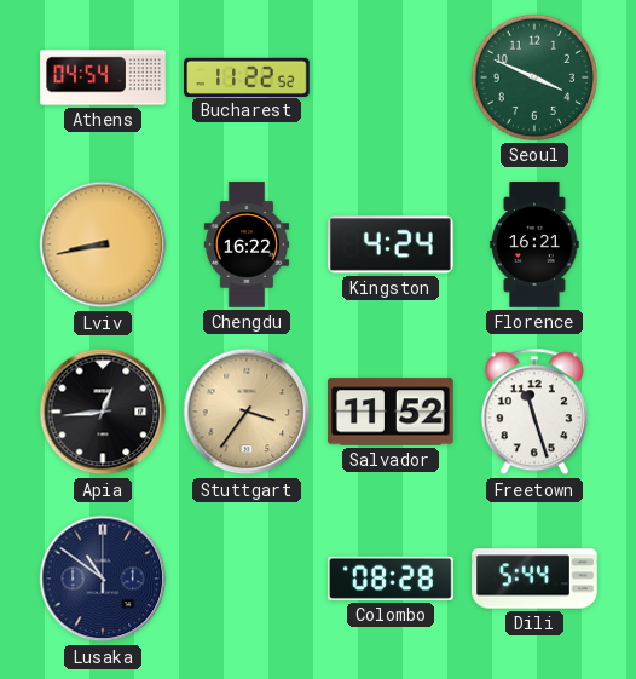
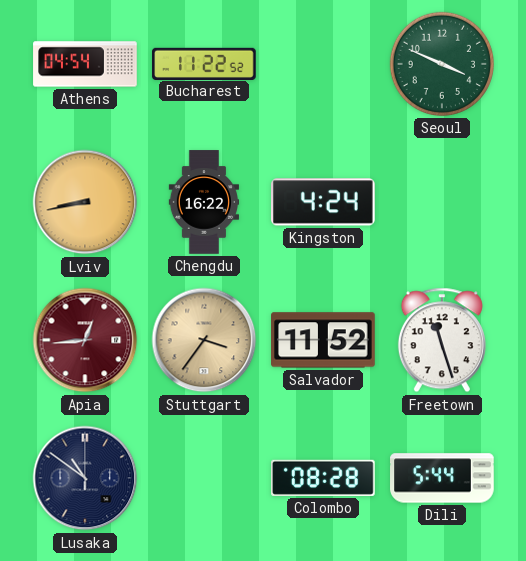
Florence: 16:21 -> none
Apia dial: black -> burgundy
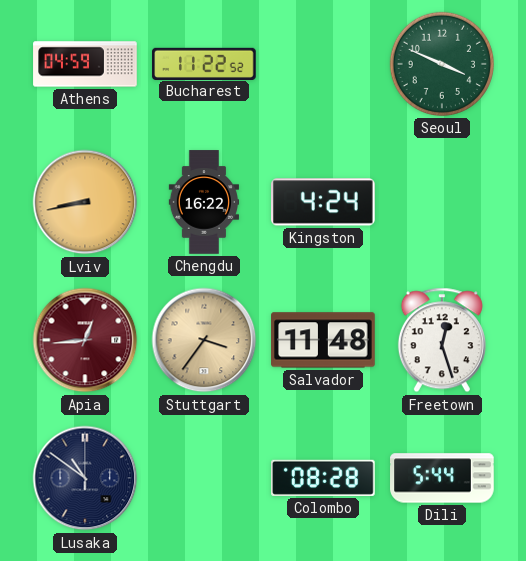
Athens: 04:54 -> 04:59
Salvador: 11:52 -> 11:48
Freetown: 11:27 -> 12:27
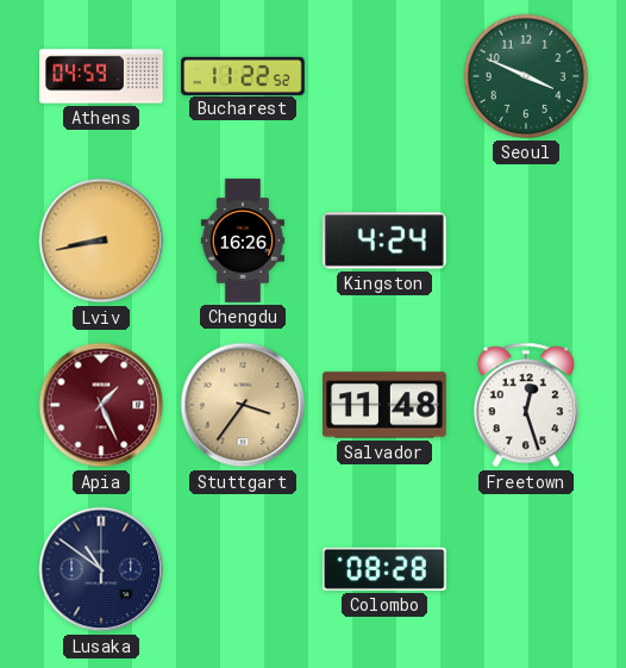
Chengdu: 16:22 -> 16:26
Apia: 12:44 -> 1:26
Dili: 5:44 -> none
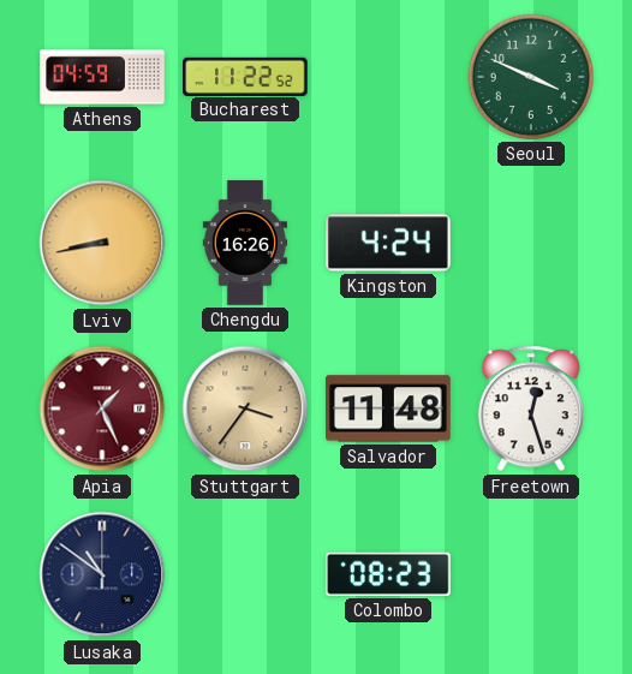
Colombo: 08:28 -> 08:23
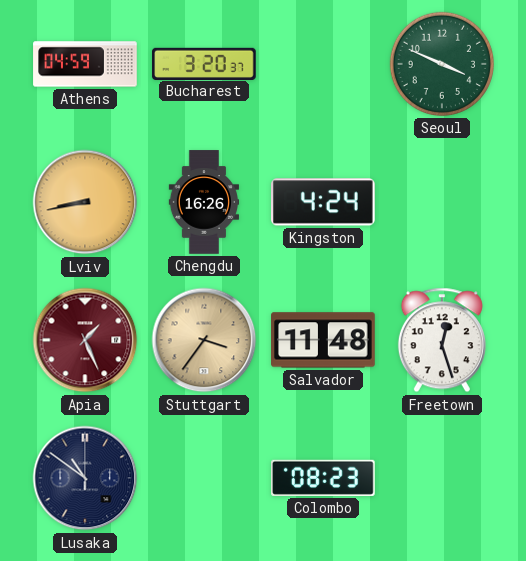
Bucharest: 11:22 -> 3:20
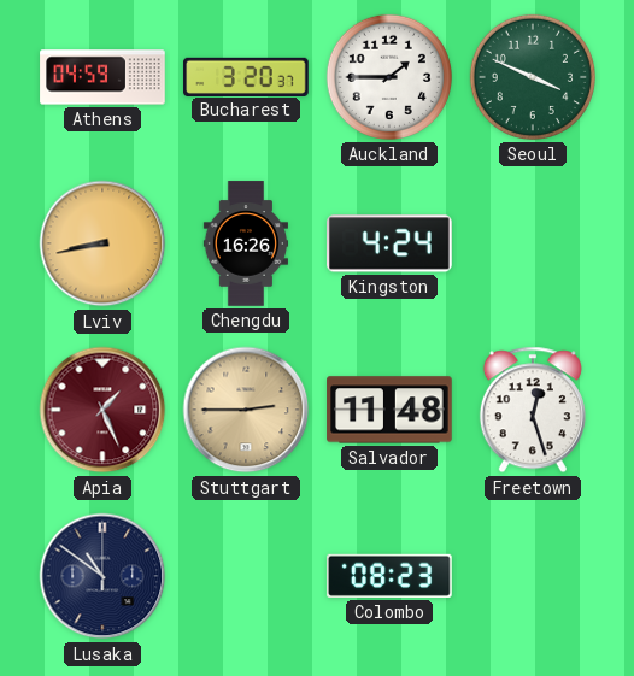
Auckland: none -> 1:45
Stuttgart: 3:36 -> 2:45
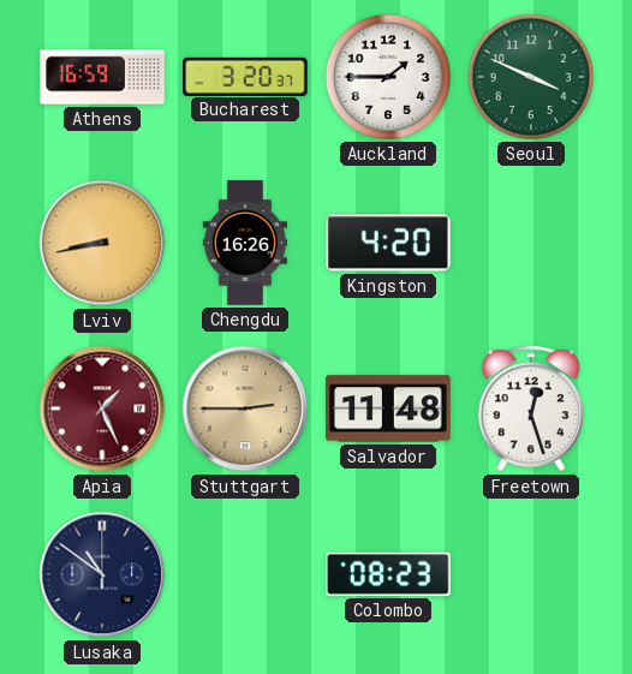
Athens: 04:59 -> 16:59
Kingston: 4:24 -> 4:20
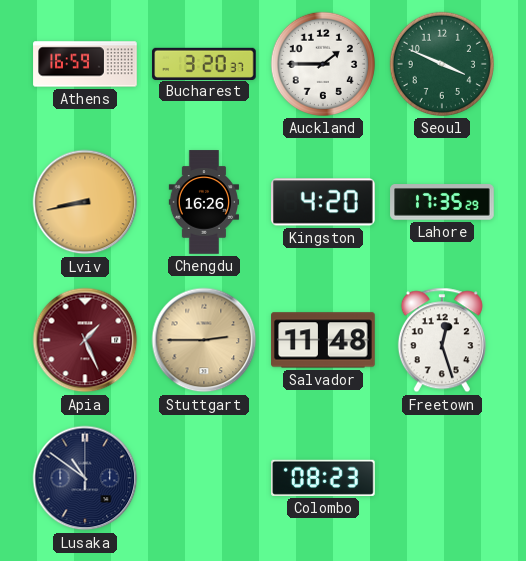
Lahore: none -> 17:35
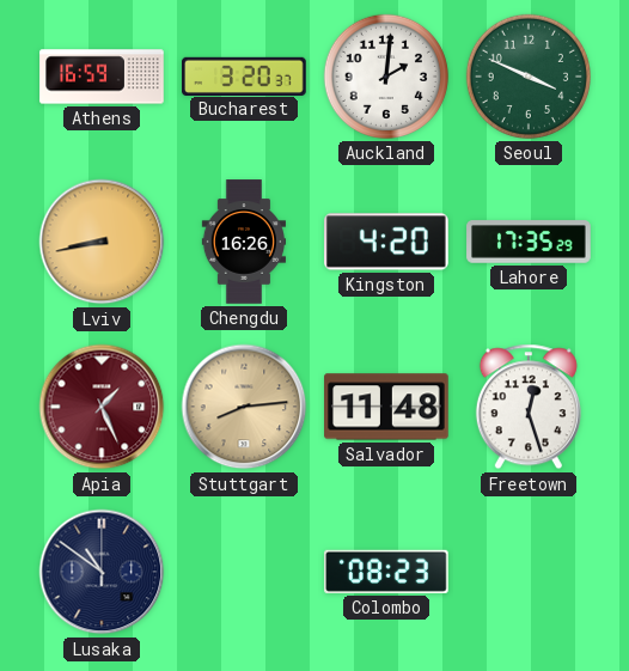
Auckland: 1:45 -> 2:01
Stuttgart: 2:45 -> 8:14
